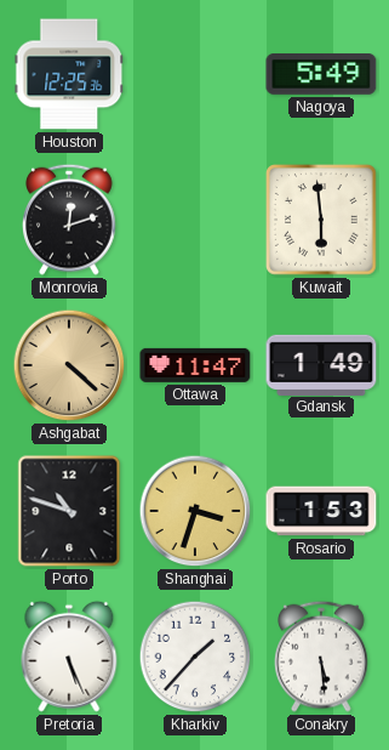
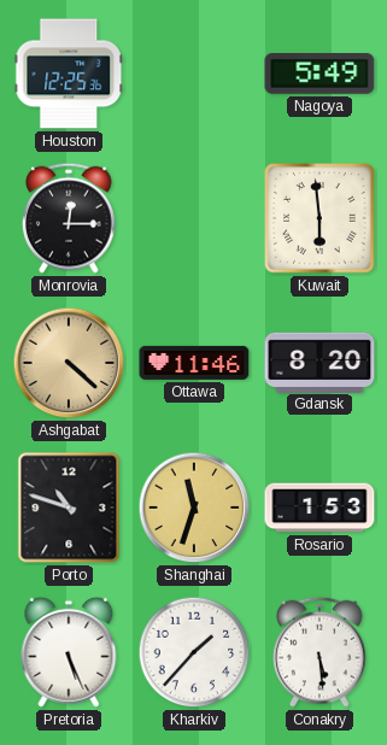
Monrovia: 12:12 -> 12:15
Ottawa: 11:47 -> 11:46
Gdansk: 1:49 -> 8:20
Shanghai: 3:33 -> 11:33
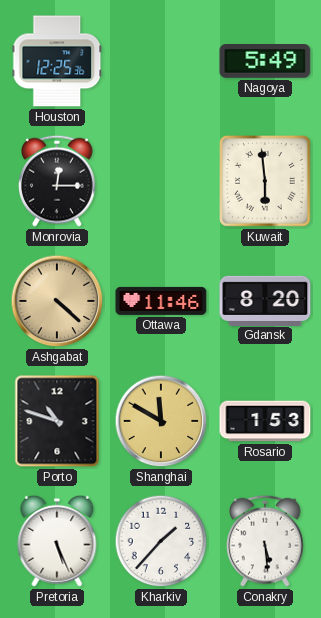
Shanghai: 11:33 -> 11:50
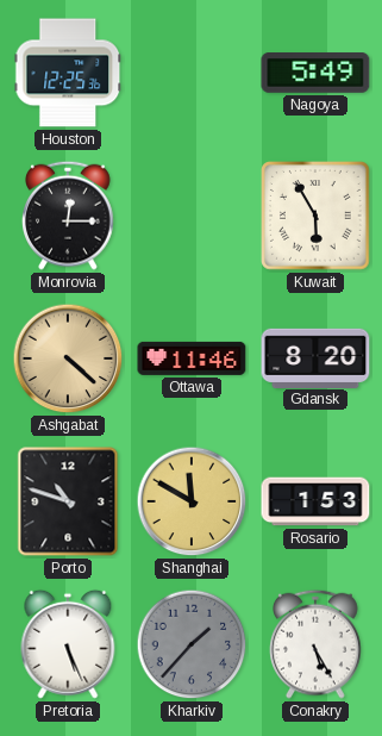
Kuwait: 5:59 -> 5:55
Kharkiv dial: white -> grey
Conakry: 5:29 -> 5:25
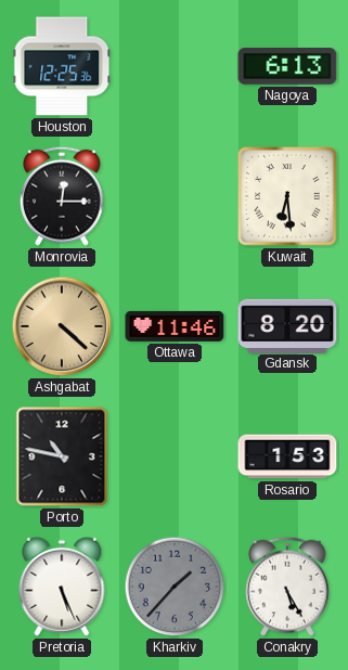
Nagoya: 5:49 -> 6:13
Kuwait: 5:55 -> 6:29
Porto: 10:48 -> 10:47
Shanghai: 11:50 -> none
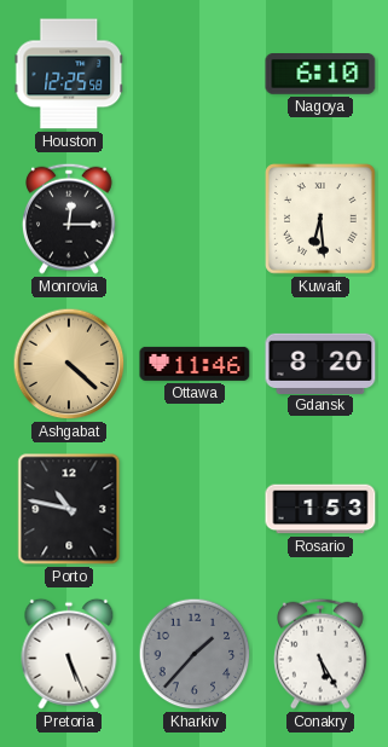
Houston: 12:25:36 -> 12:25:58
Nagoya: 6:13 -> 6:10
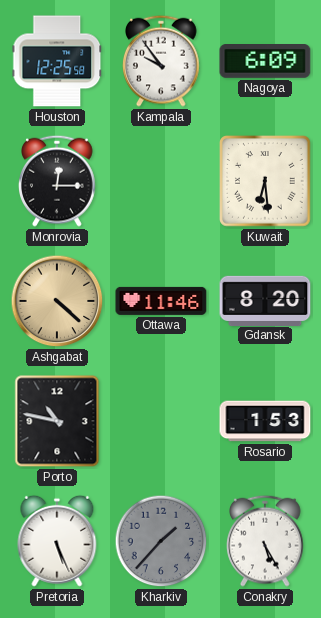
Kampala: none -> 9:54
Nagoya: 6:10 -> 6:09
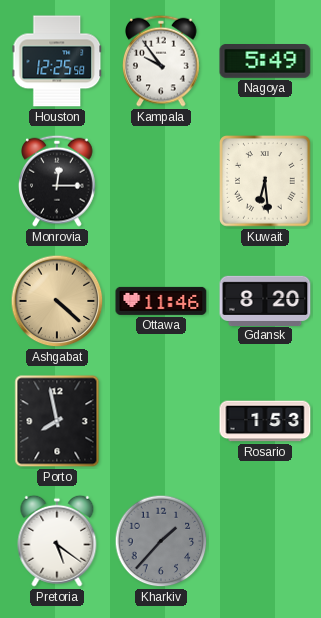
Nagoya: 6:09 -> 5:49
Porto: 10:47 -> 7:58
Pretoria: 5:26 -> 5:21
Conakry: 5:25 -> none
